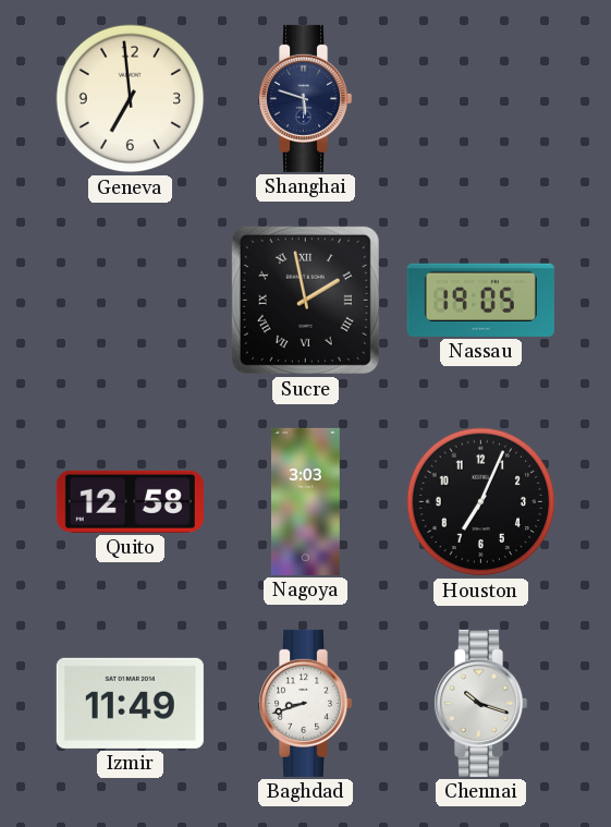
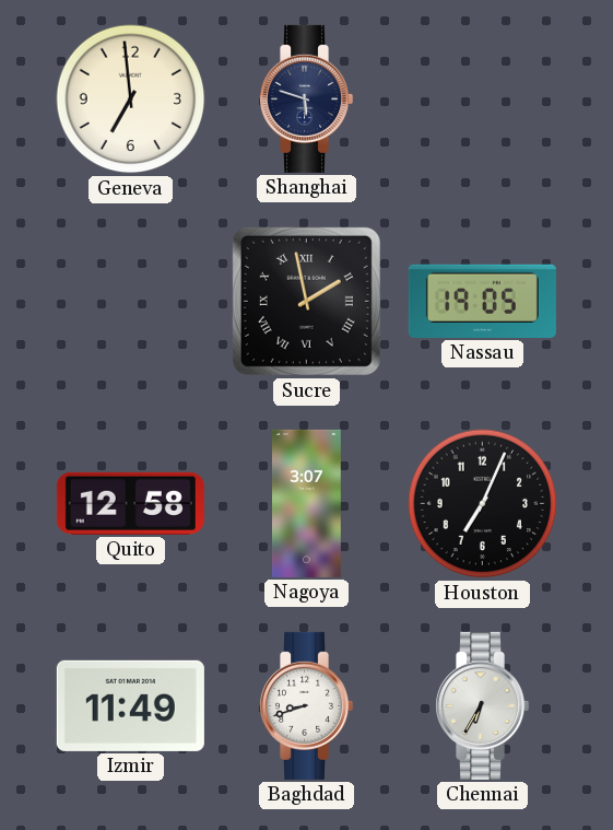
Nagoya: 3:03 -> 3:07
Chennai: 10:18 -> 6:35
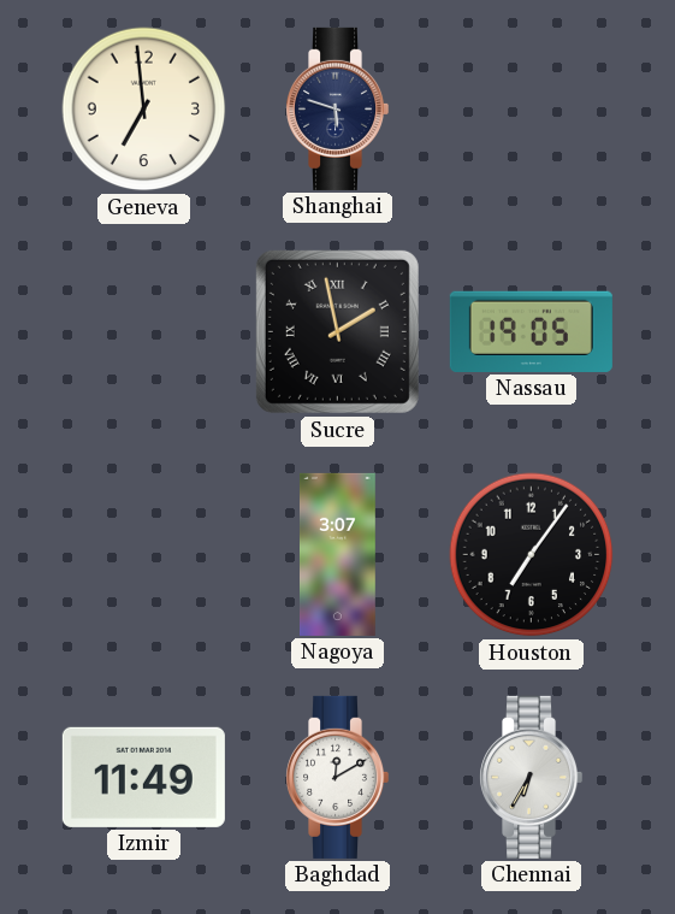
Quito: 12:58 -> none
Houston: 7:04 -> 7:06
Baghdad: 8:42 -> 12:10
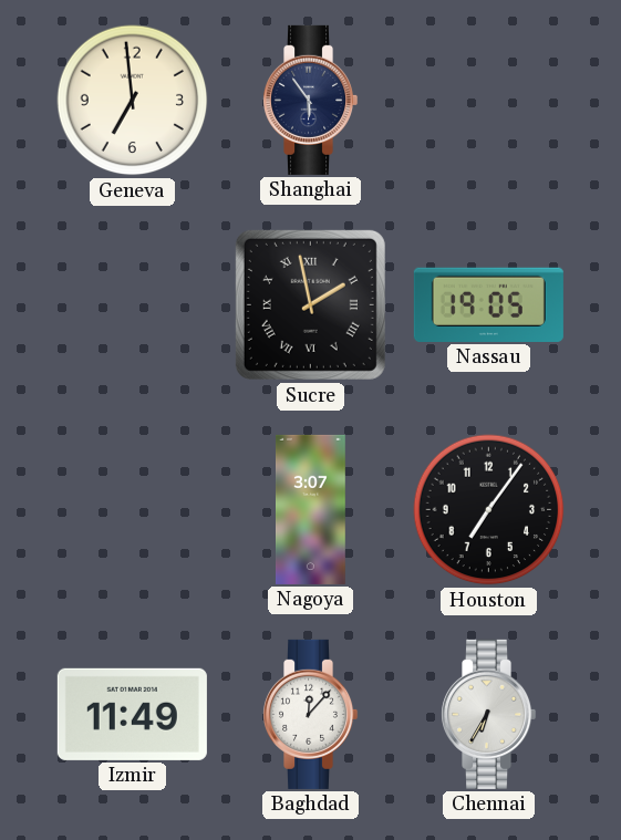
Shanghai: 5:48 -> 5:54
Baghdad: 12:10 -> 12:07
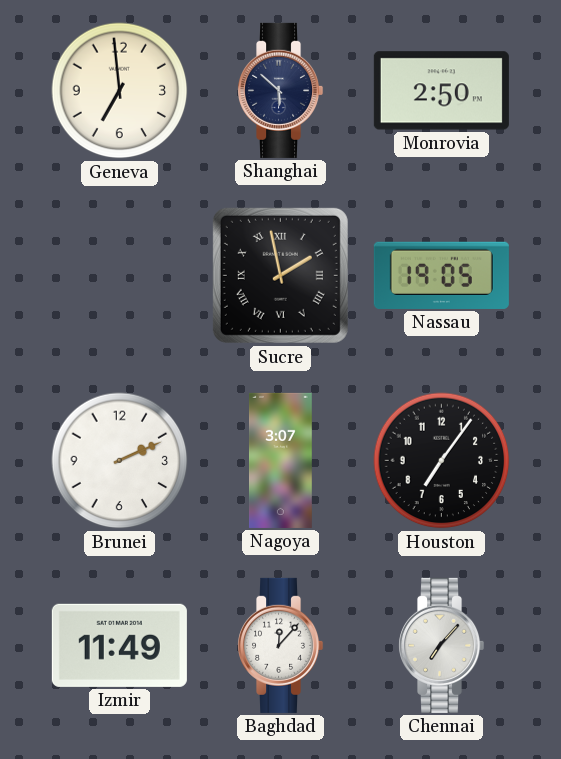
Shanghai: 5:54 -> 5:52
Monrovia: none -> 2:50
Brunei: none -> 2:11
Chennai: 6:35 -> 7:07
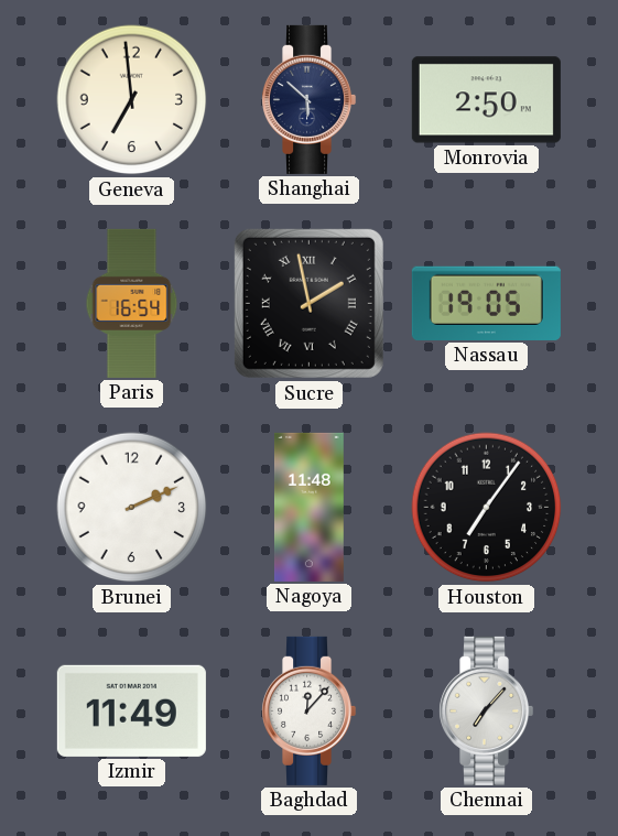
Paris: none -> 16:54
Nagoya: 3:07 -> 11:48
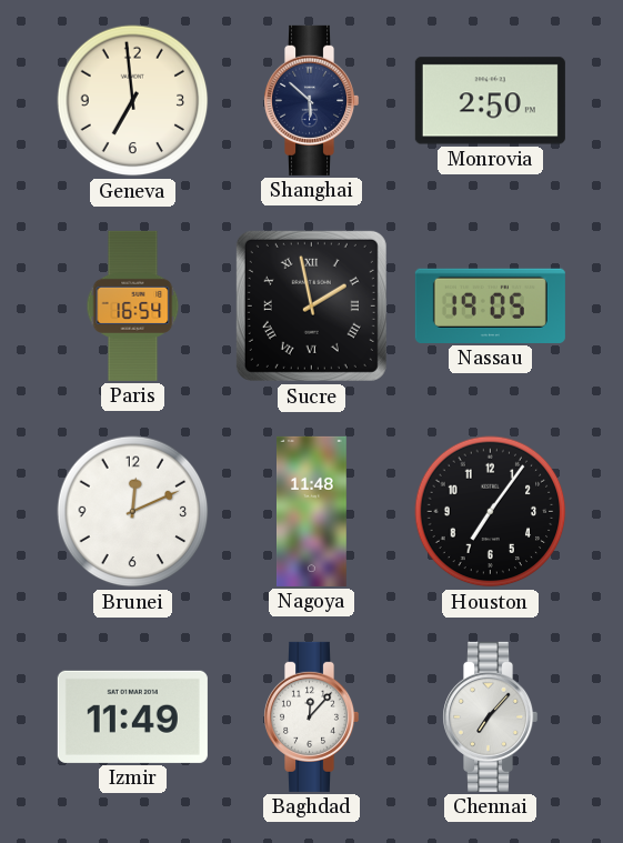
Brunei: 2:11 -> 12:11
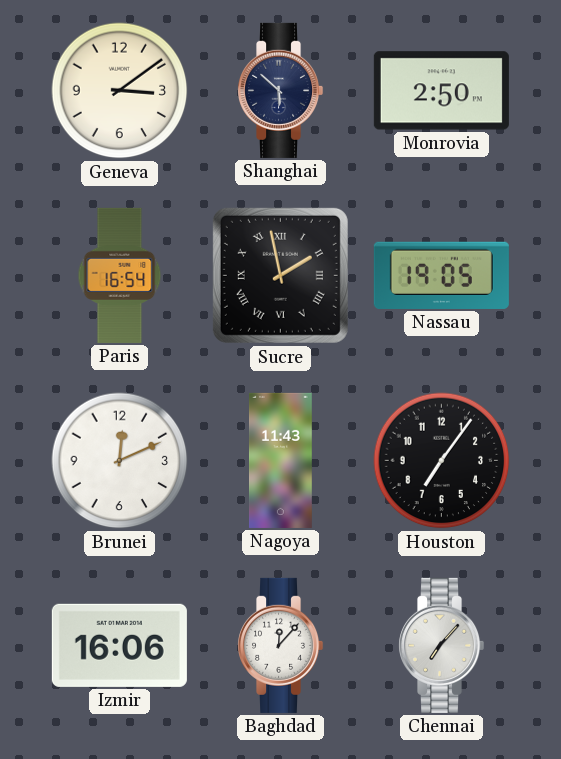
Geneva: 6:59 -> 3:09
Nagoya: 11:48 -> 11:43
Izmir: 11:49 -> 16:06
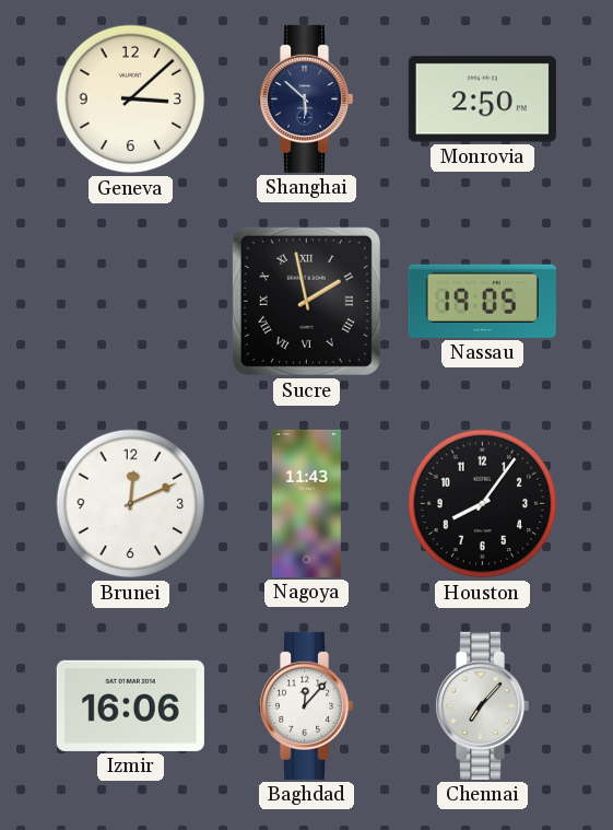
Geneva: 3:09 -> 3:08
Paris: 16:54 -> none
Houston: 7:06 -> 8:06
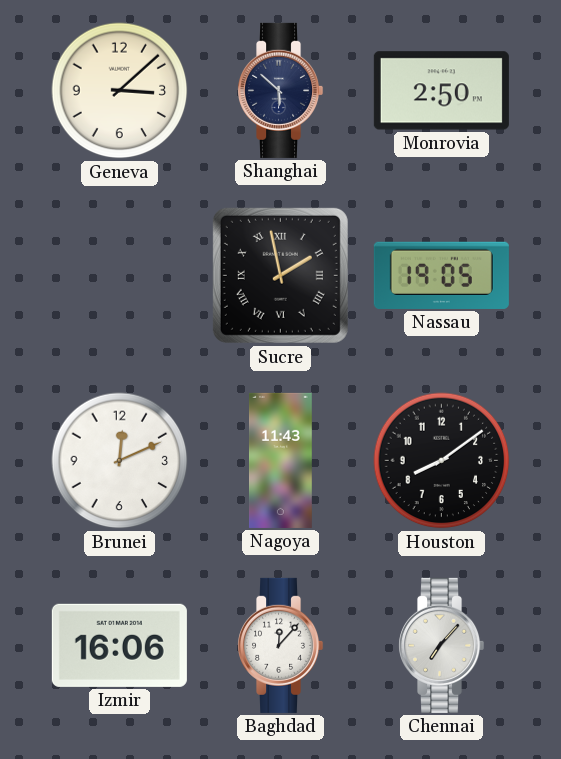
Houston: 8:06 -> 8:09
